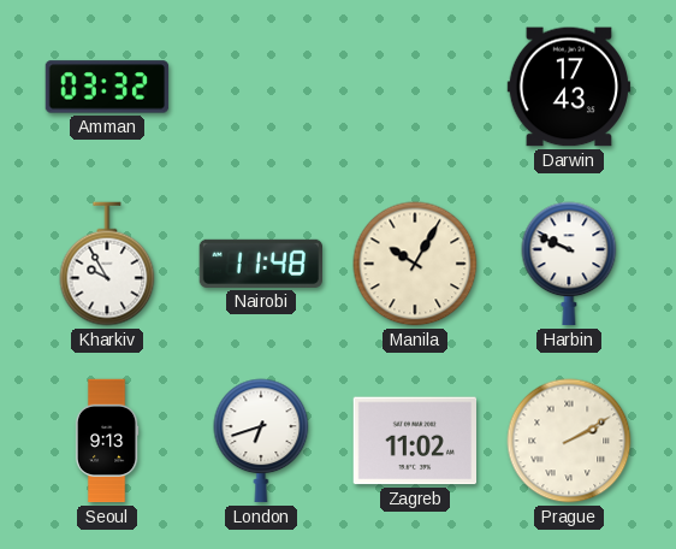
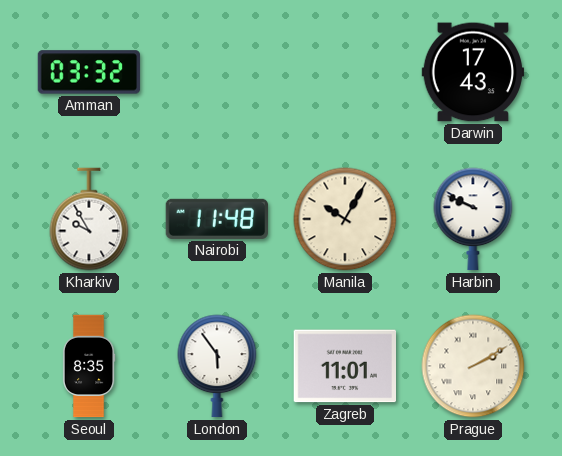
Seoul: 9:13 -> 8:35
London: 6:42 -> 5:54
Zagreb: 11:02 -> 11:01
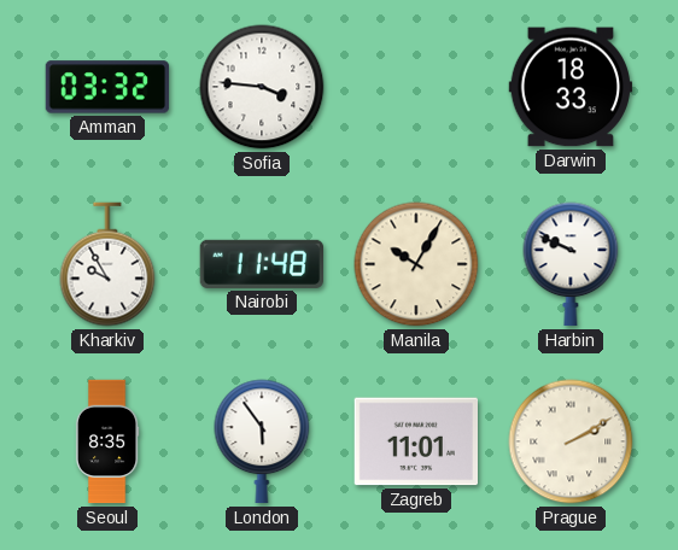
Sofia: none -> 3:46
Darwin: 17:43 -> 18:33
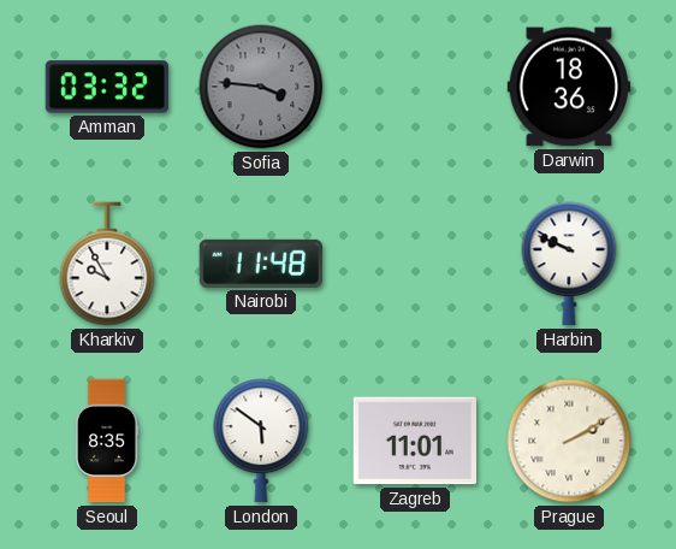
Sofia dial: white -> grey
Darwin: 18:33 -> 18:36
Manila: 10:05 -> none
London: 5:54 -> 5:51
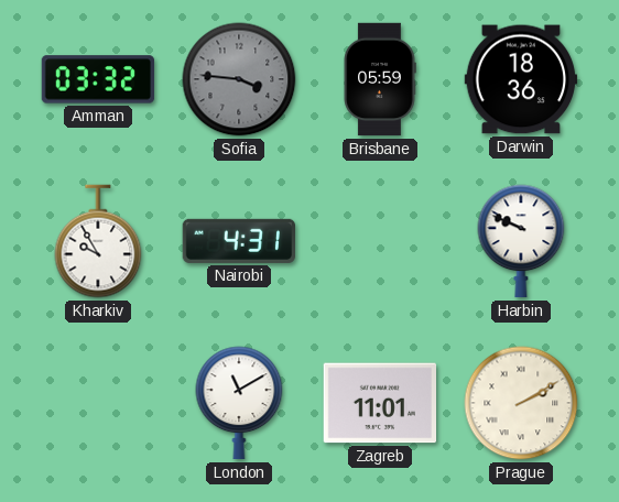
Brisbane: none -> 05:59
Nairobi: 11:48 -> 4:31
Seoul: 8:35 -> none
London: 5:51 -> 11:10
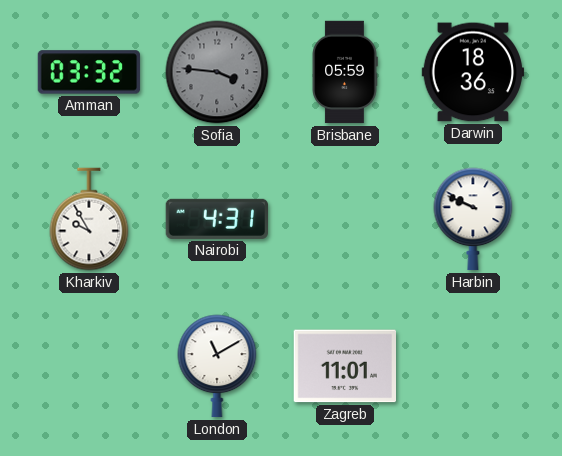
Prague: 2:10 -> none
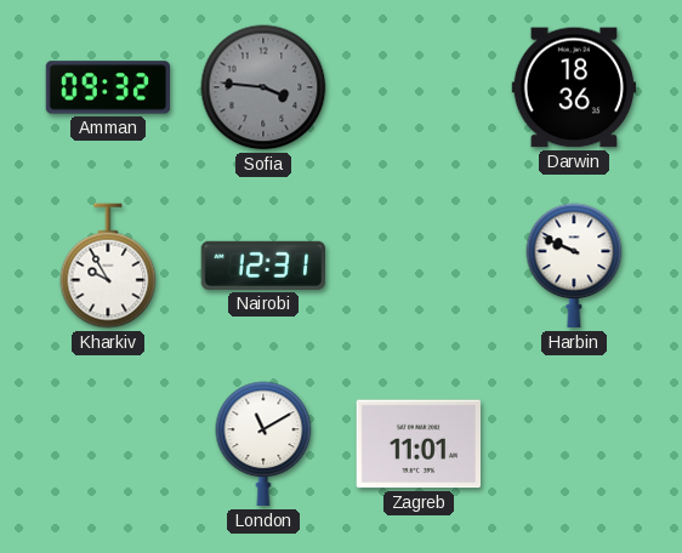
Amman: 03:32 -> 09:32
Brisbane: 05:59 -> none
Nairobi: 4:31 -> 12:31
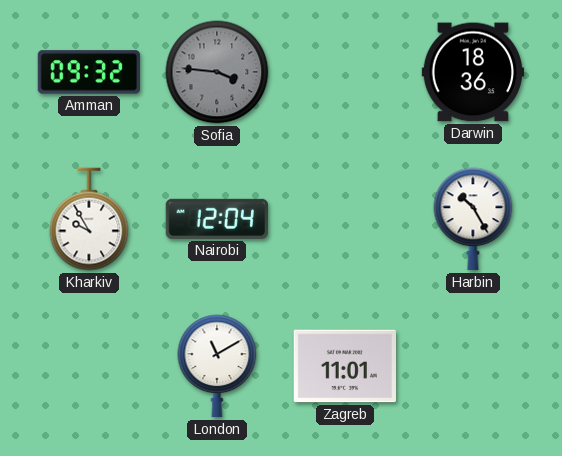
Nairobi: 12:31 -> 12:04
Harbin: 9:49 -> 10:25
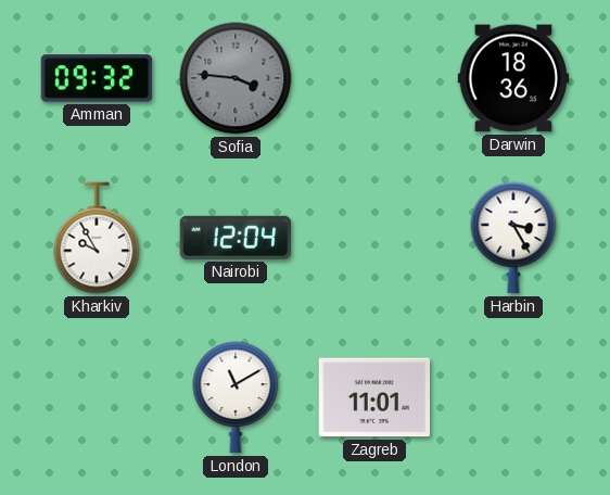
Harbin: 10:25 -> 3:25
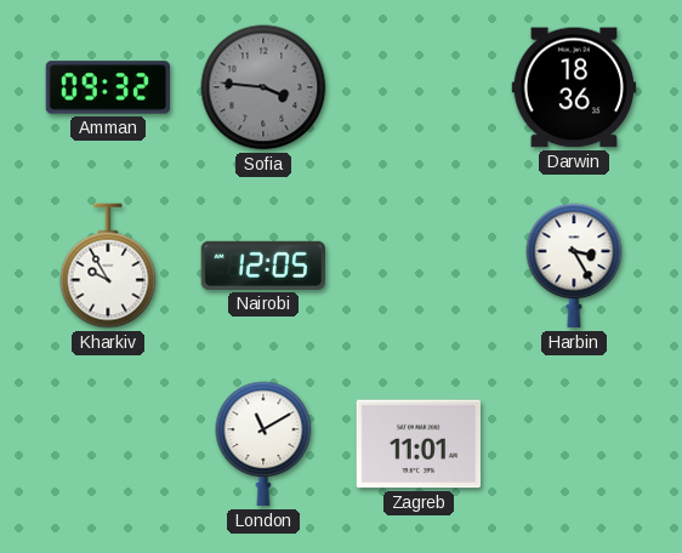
Nairobi: 12:04 -> 12:05
